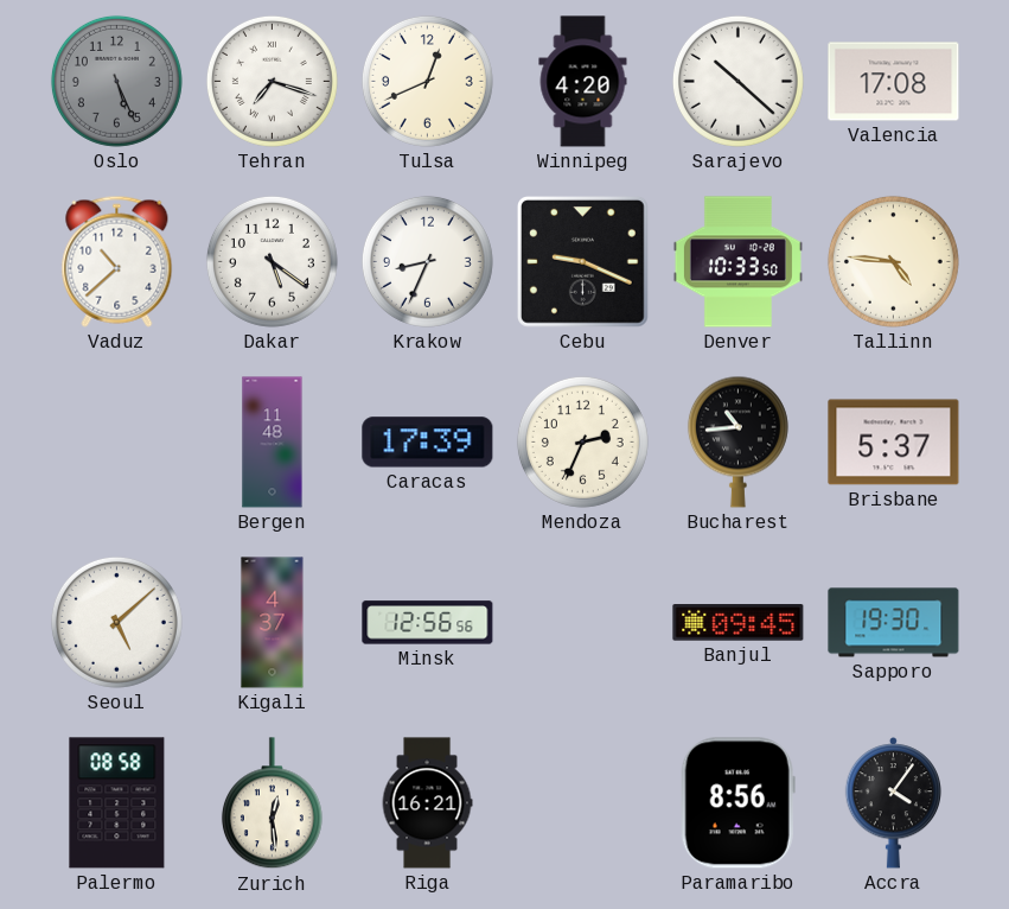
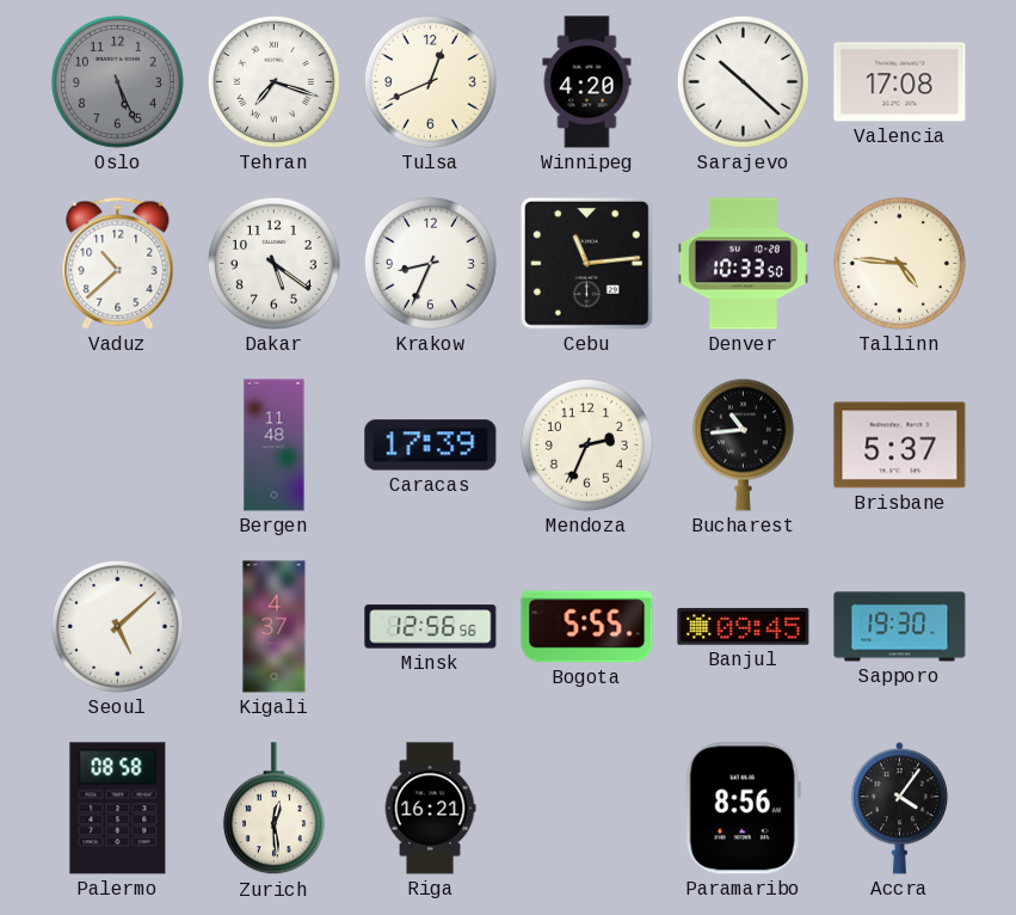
Cebu: 9:19 -> 11:14
Bogota: none -> 5:55
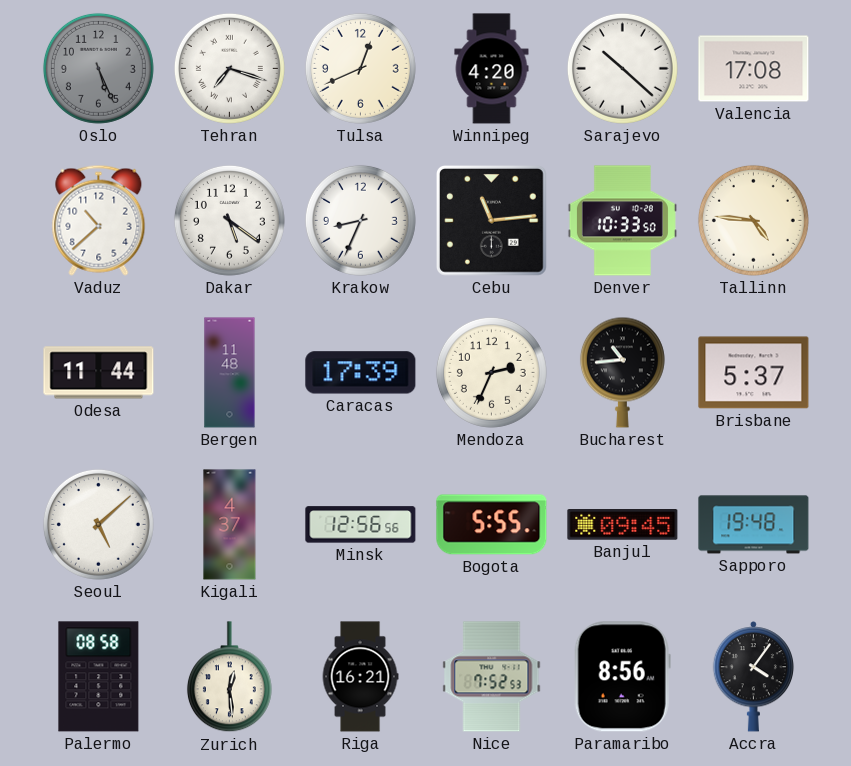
Odesa: none -> 11:44
Sapporo: 19:30 -> 19:48
Nice: none -> 7:52
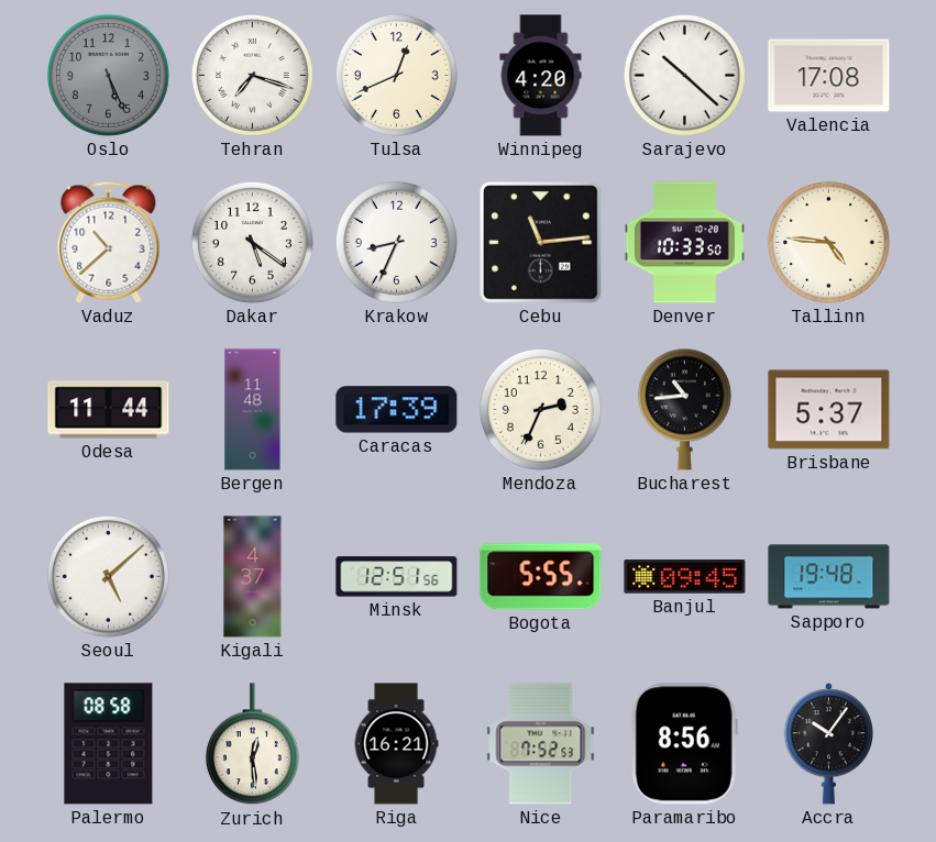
Minsk: 12:56 -> 12:51
Accra: 4:06 -> 10:06
